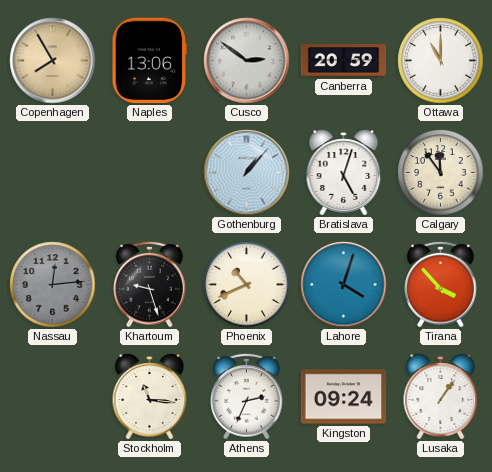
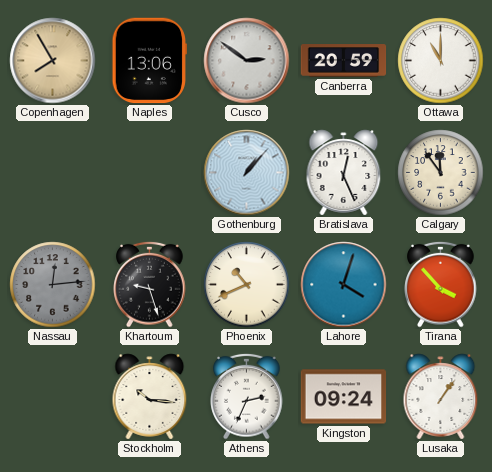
Bratislava: 5:03 -> 12:26
Stockholm: 11:16 -> 10:16
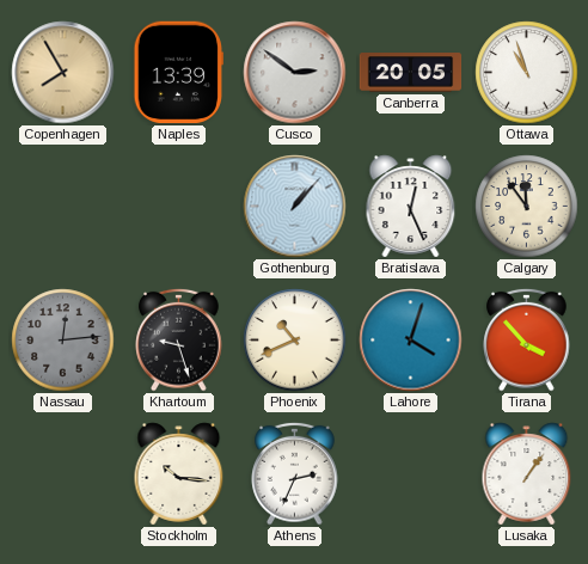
Naples: 13:06 -> 13:39
Canberra: 20:59 -> 20:05
Ottawa: 11:00 -> 10:57
Kingston: 09:24 -> none
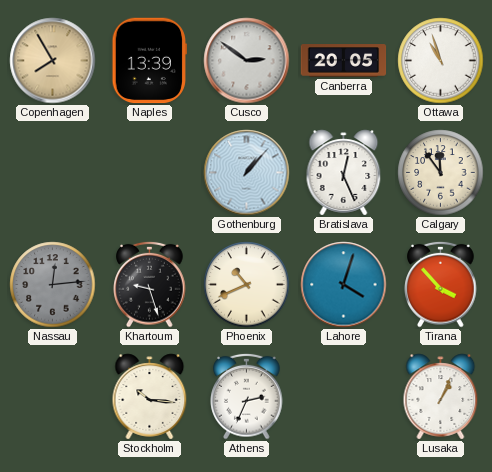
Lusaka: 1:06 -> 1:04
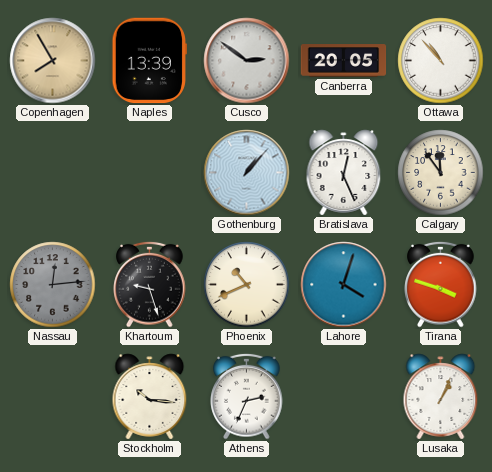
Ottawa: 10:57 -> 10:53
Tirana: 3:53 -> 3:48
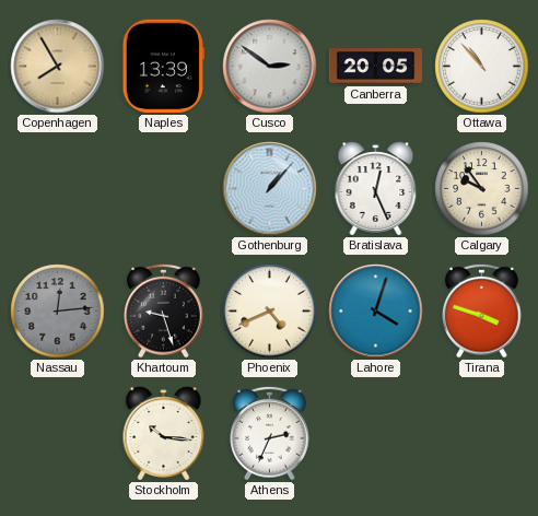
Calgary: 11:54 -> 9:54
Phoenix: 10:41 -> 4:41
Lusaka: 1:04 -> none
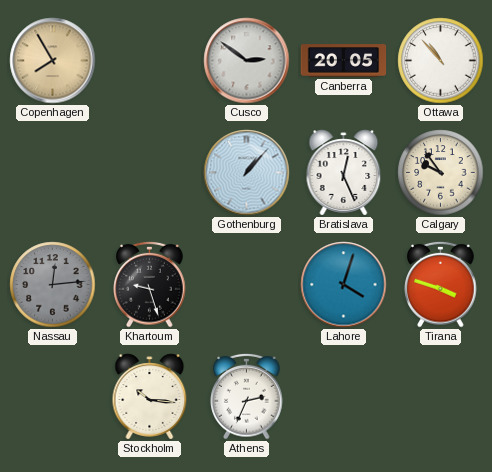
Naples: 13:39 -> none
Phoenix: 4:41 -> none
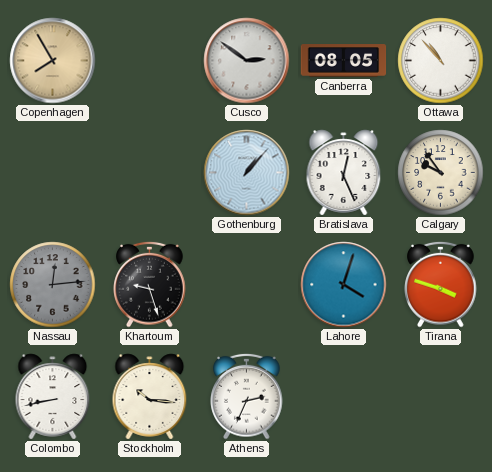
Canberra: 20:05 -> 08:05
Colombo: none -> 8:43
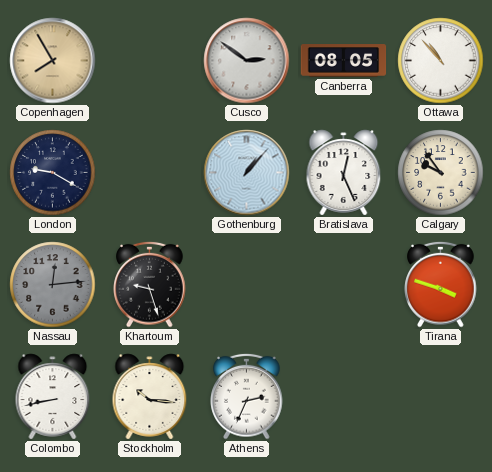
London: none -> 9:20
Lahore: 4:03 -> none
